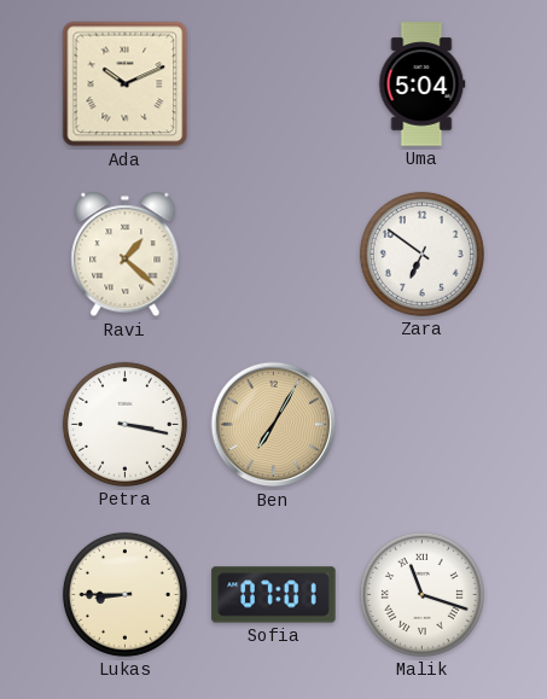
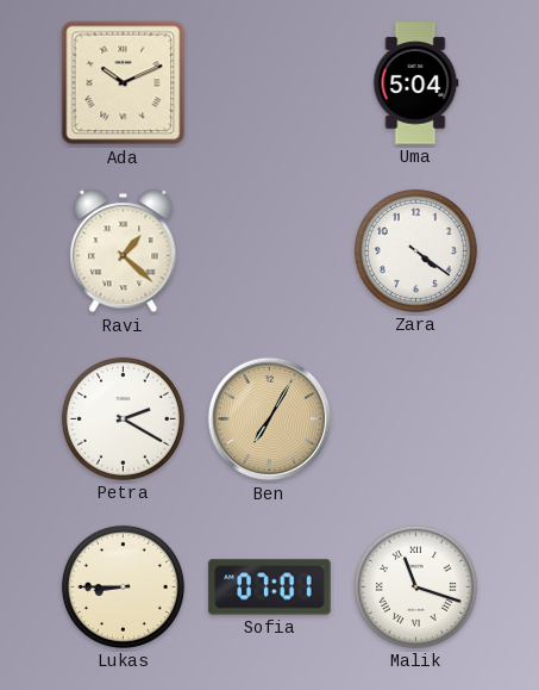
Zara: 6:51 -> 4:21
Petra: 3:17 -> 2:20
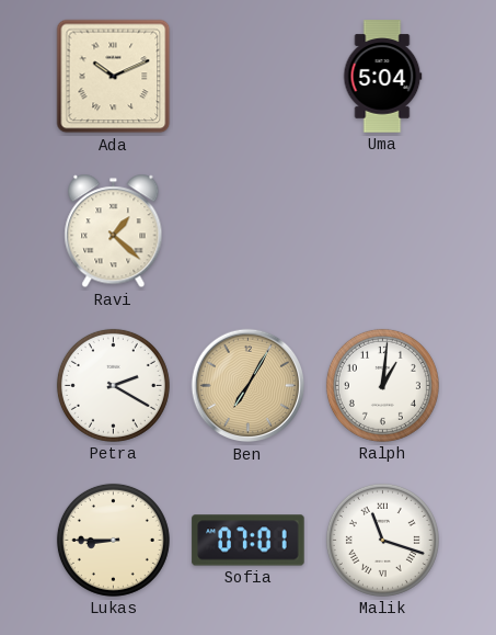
Zara: 4:21 -> none
Ralph: none -> 1:01
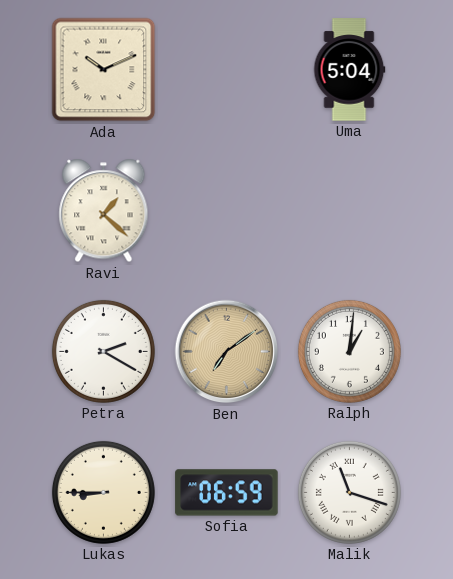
Ben: 7:05 -> 7:09
Sofia: 07:01 -> 06:59
